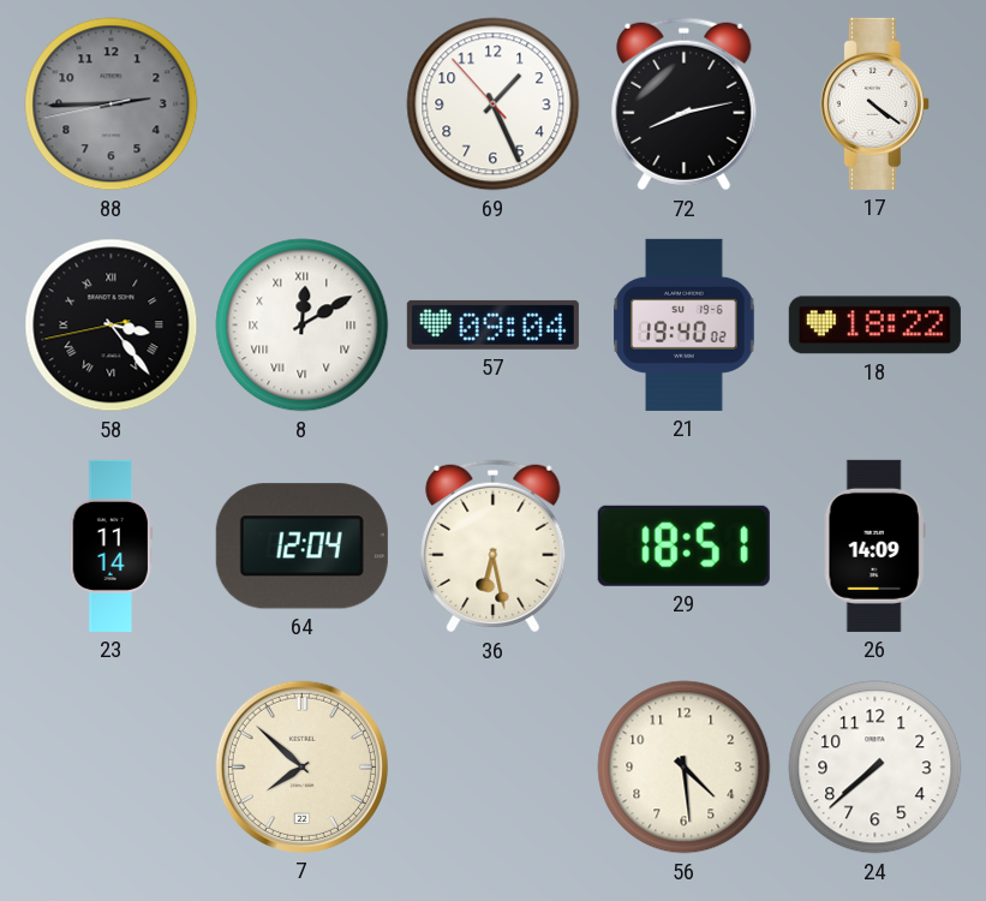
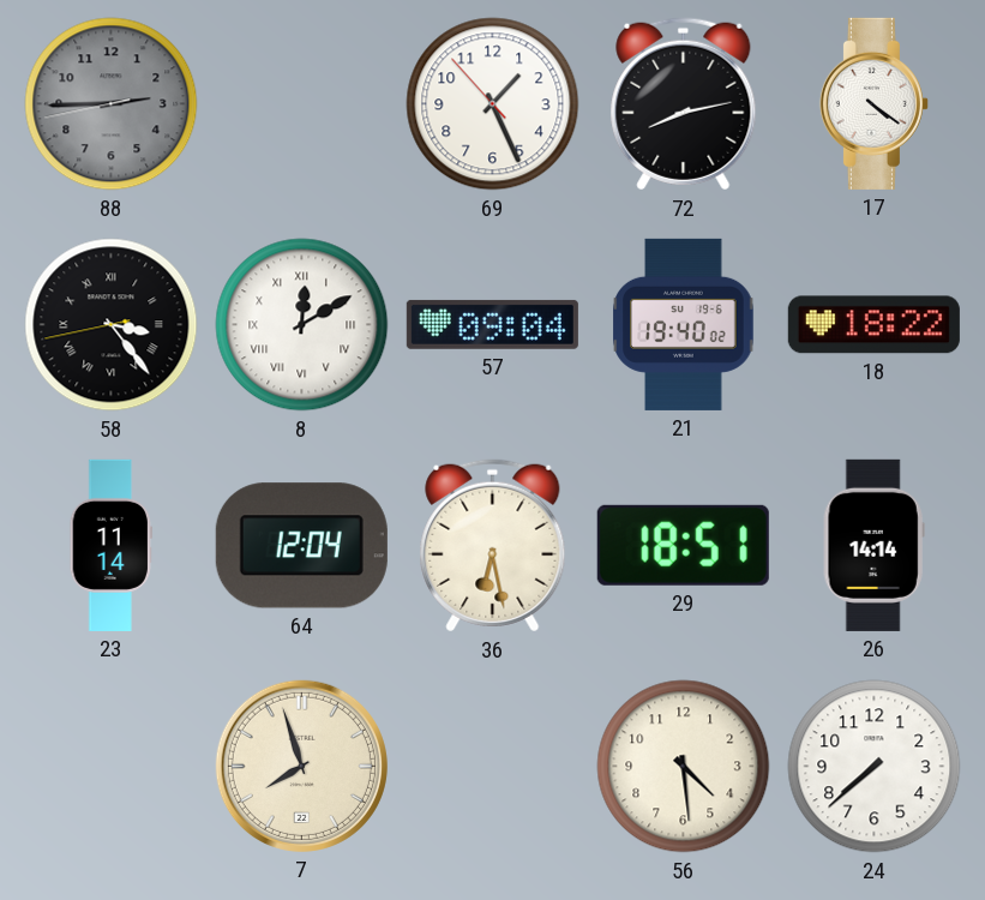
26: 14:09 -> 14:14
7: 7:52 -> 7:57
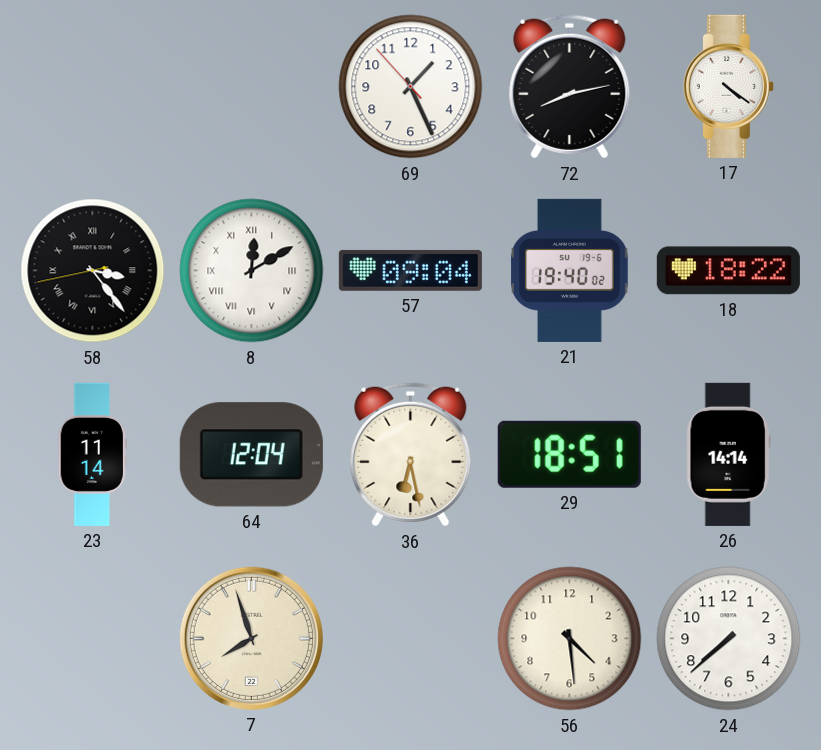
88: 2:44 -> none
